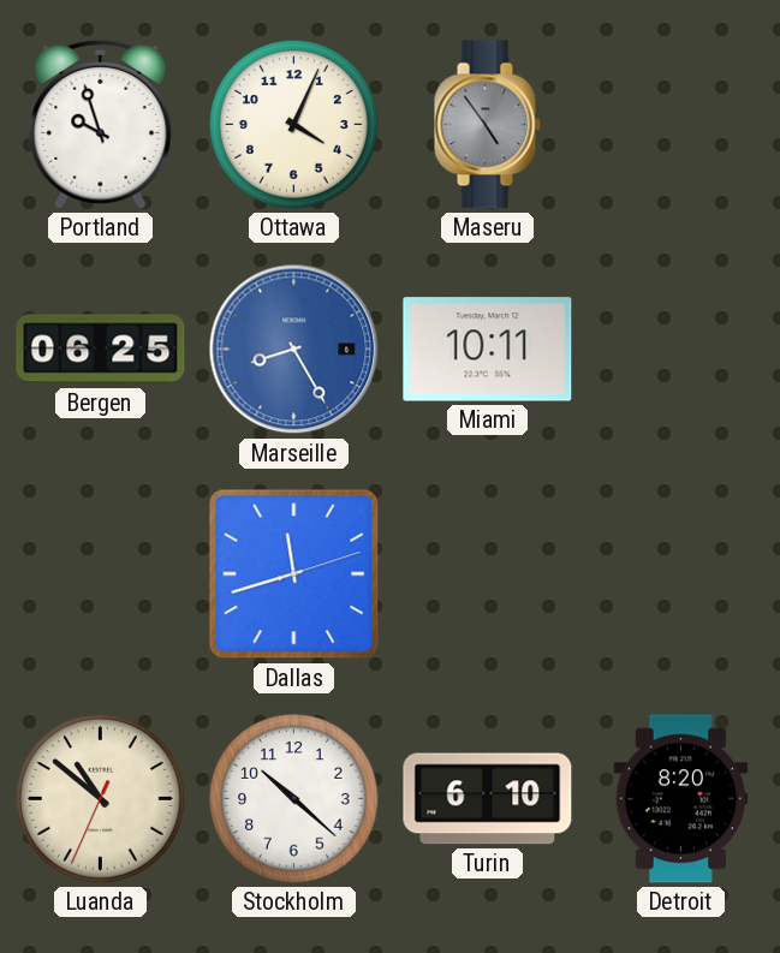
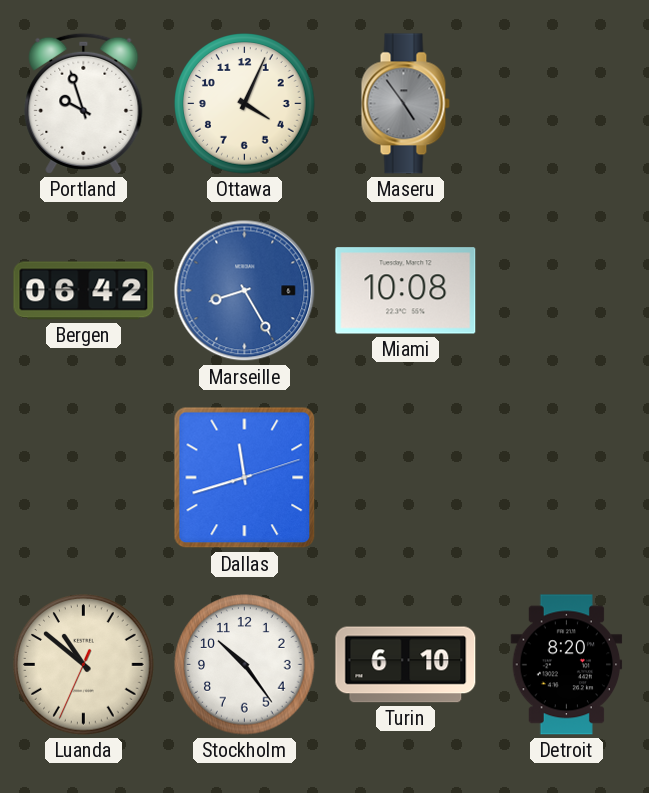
Bergen: 06:25 -> 06:42
Miami: 10:11 -> 10:08
Stockholm: 10:22 -> 10:24
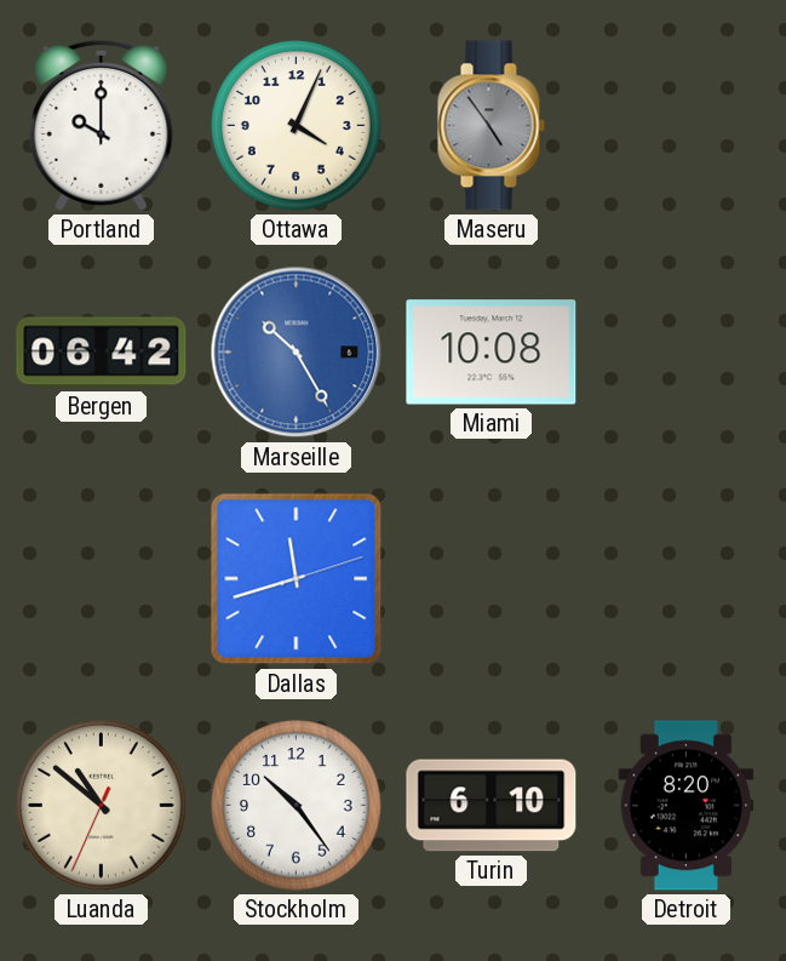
Portland: 9:57 -> 10:00
Marseille: 8:25 -> 10:25
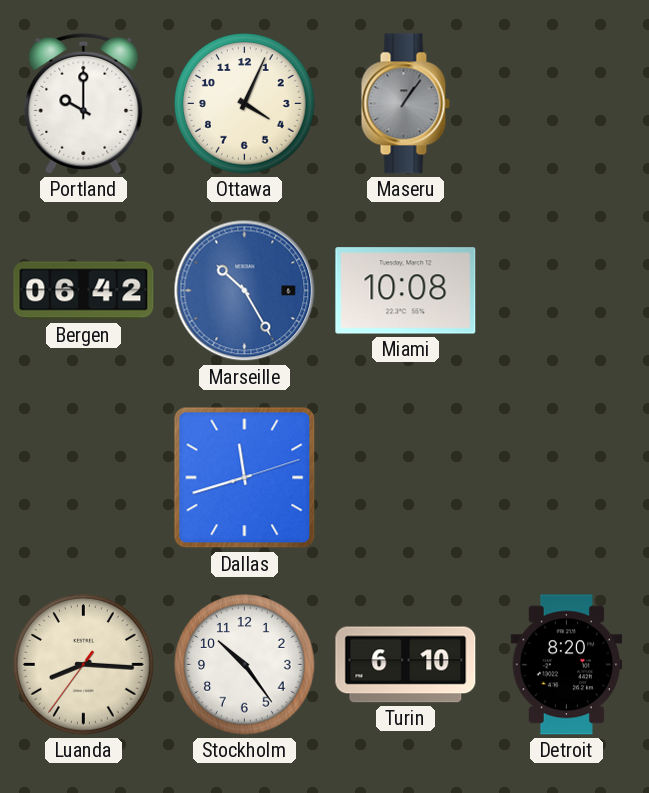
Maseru: 4:54 -> 1:06
Luanda: 10:51 -> 8:15
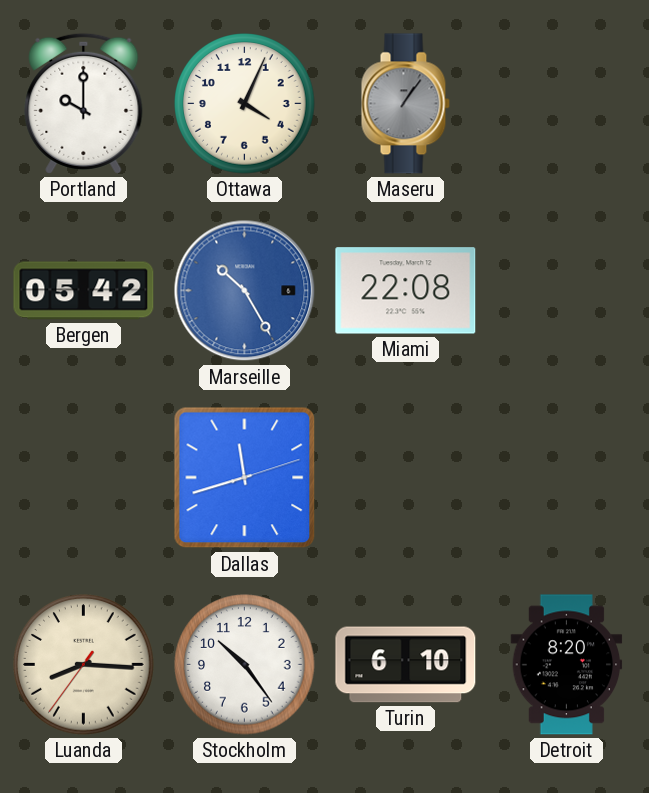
Bergen: 06:42 -> 05:42
Miami: 10:08 -> 22:08
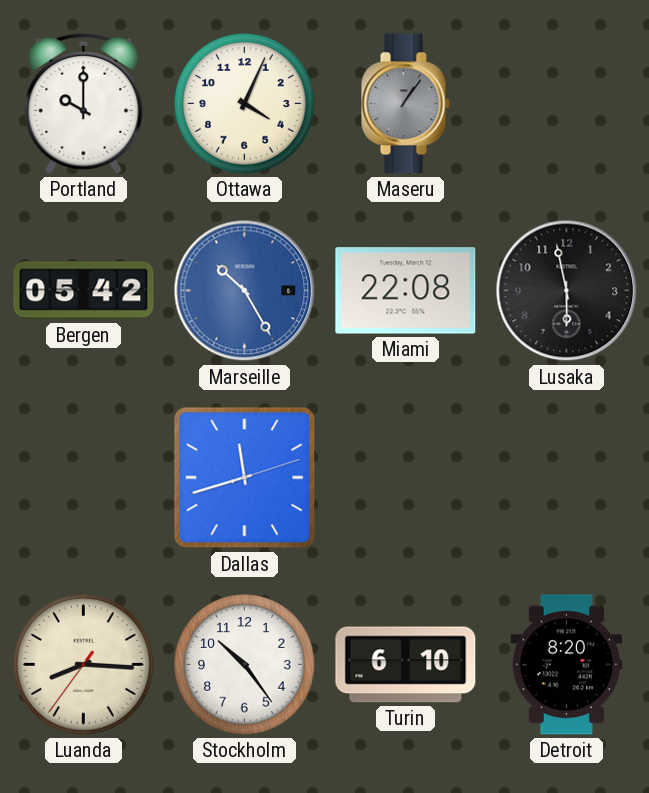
Lusaka: none -> 5:58
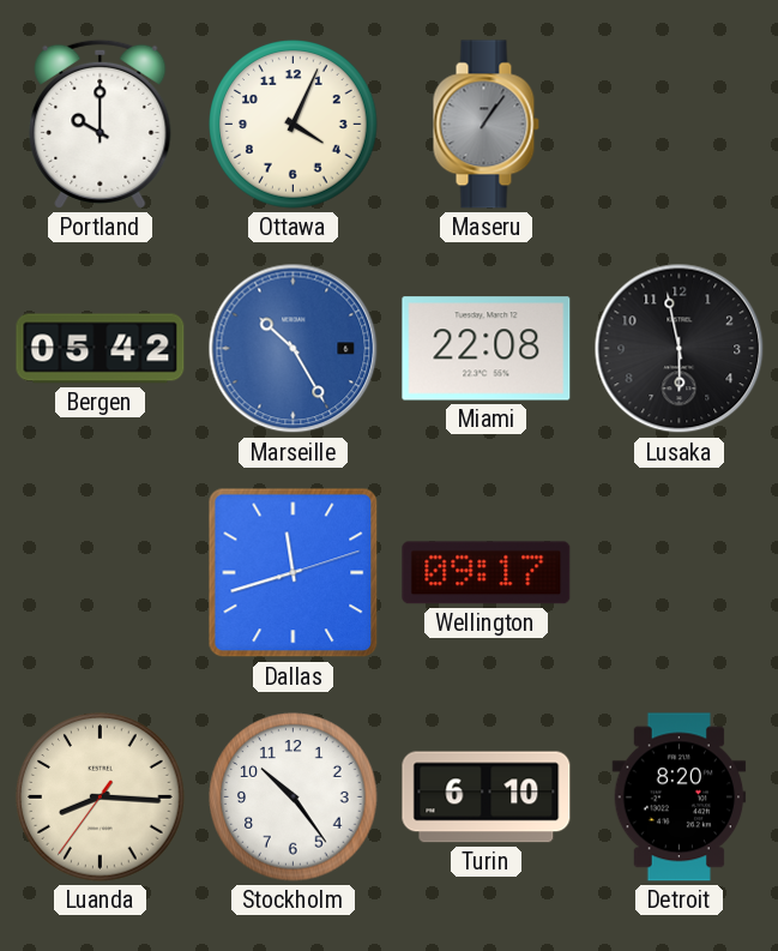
Wellington: none -> 09:17
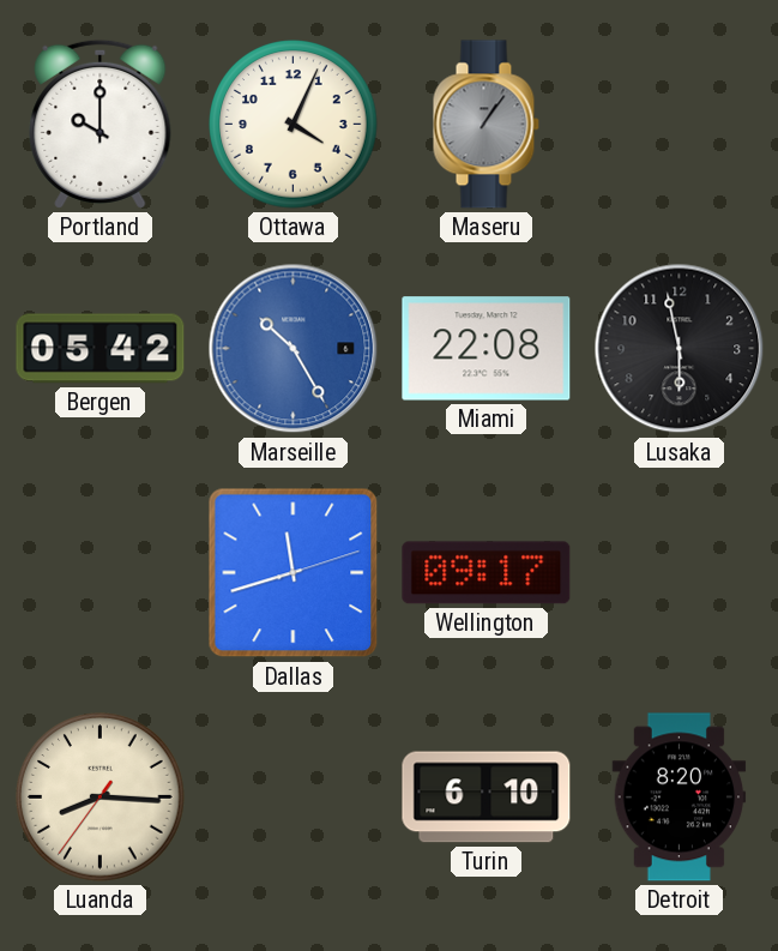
Stockholm: 10:24 -> none
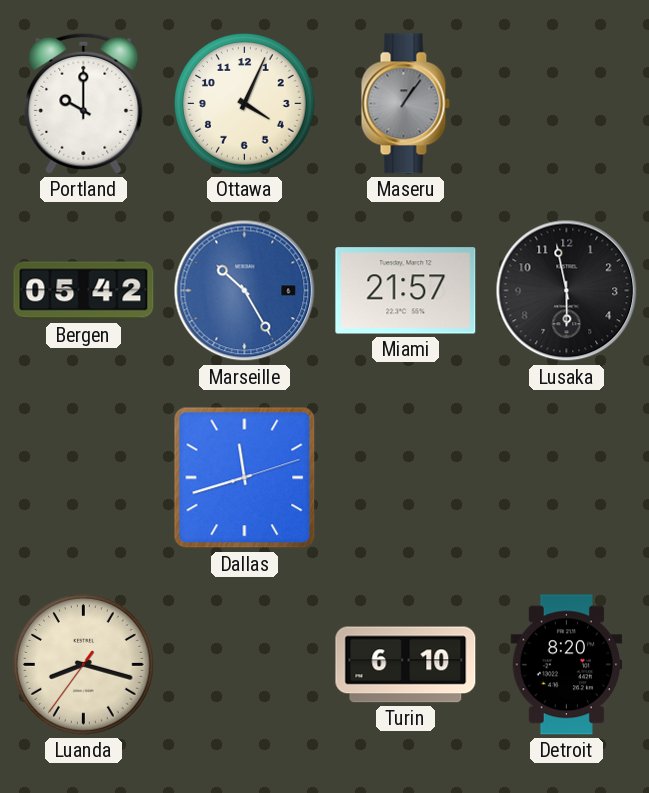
Miami: 22:08 -> 21:57
Wellington: 09:17 -> none
Luanda: 8:15 -> 8:17
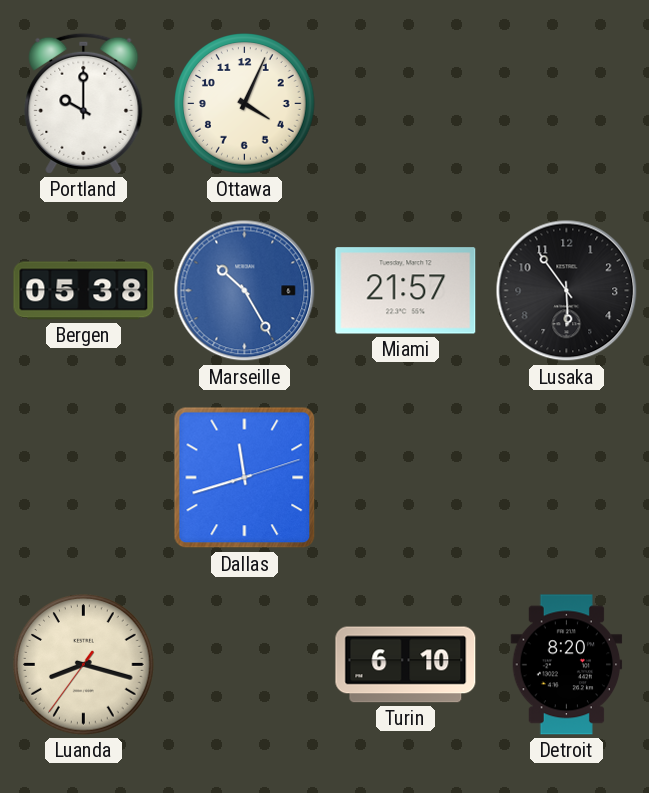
Maseru: 1:06 -> none
Bergen: 05:42 -> 05:38
Lusaka: 5:58 -> 5:54
